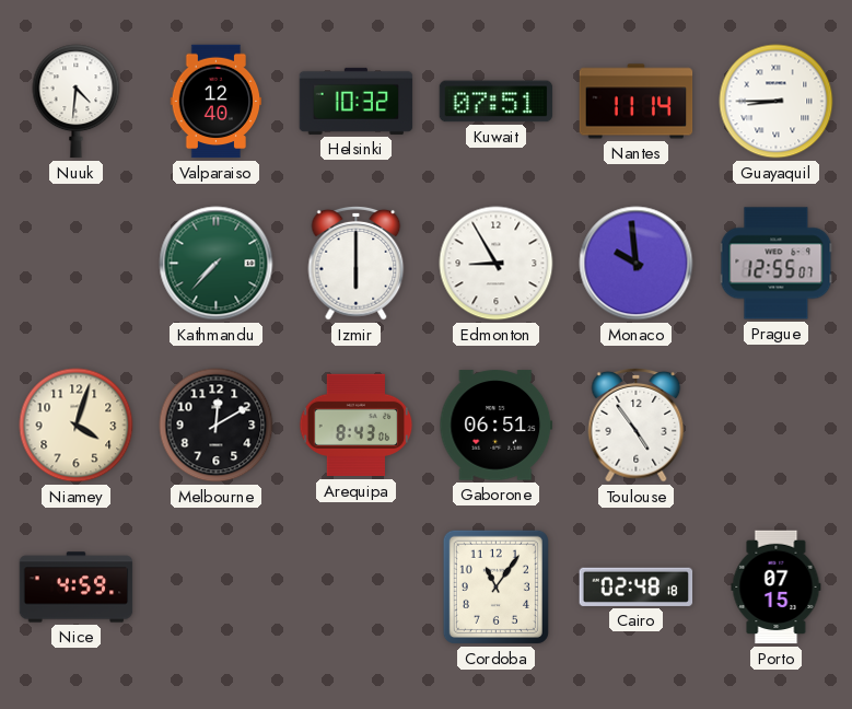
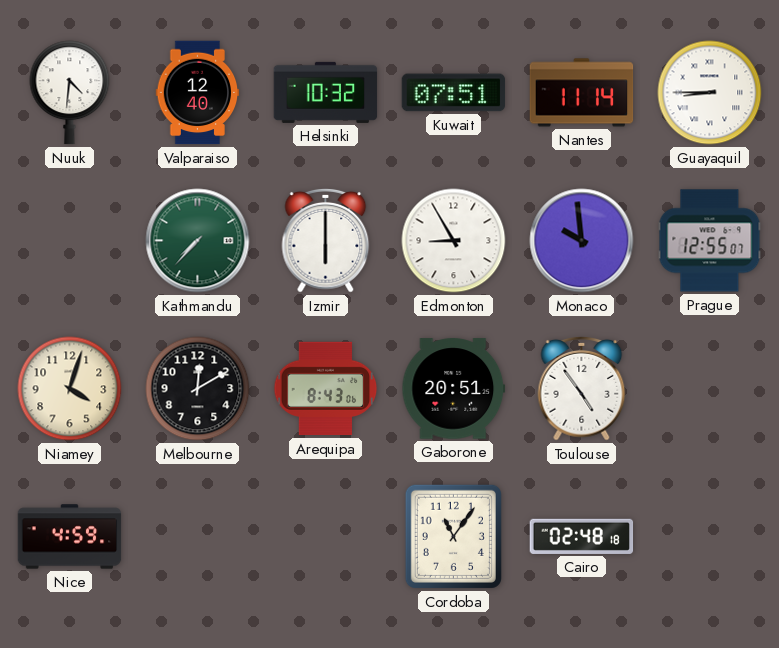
Gaborone: 06:51 -> 20:51
Porto: 07:15 -> none
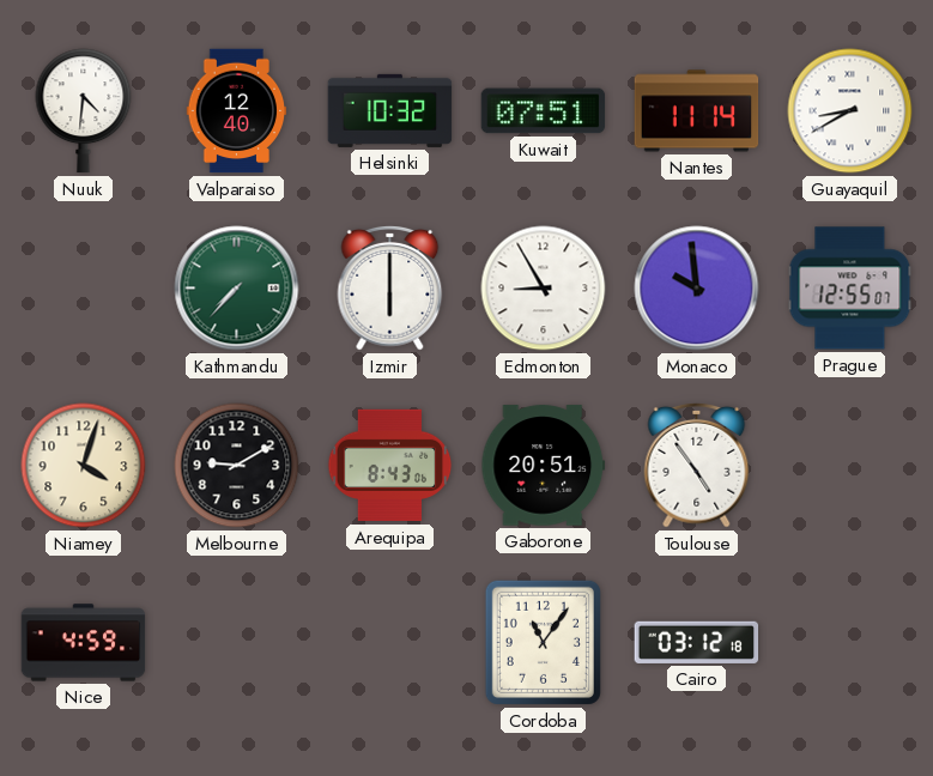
Guayaquil: 8:45 -> 8:40
Melbourne: 12:10 -> 9:10
Cairo: 02:48 -> 03:12
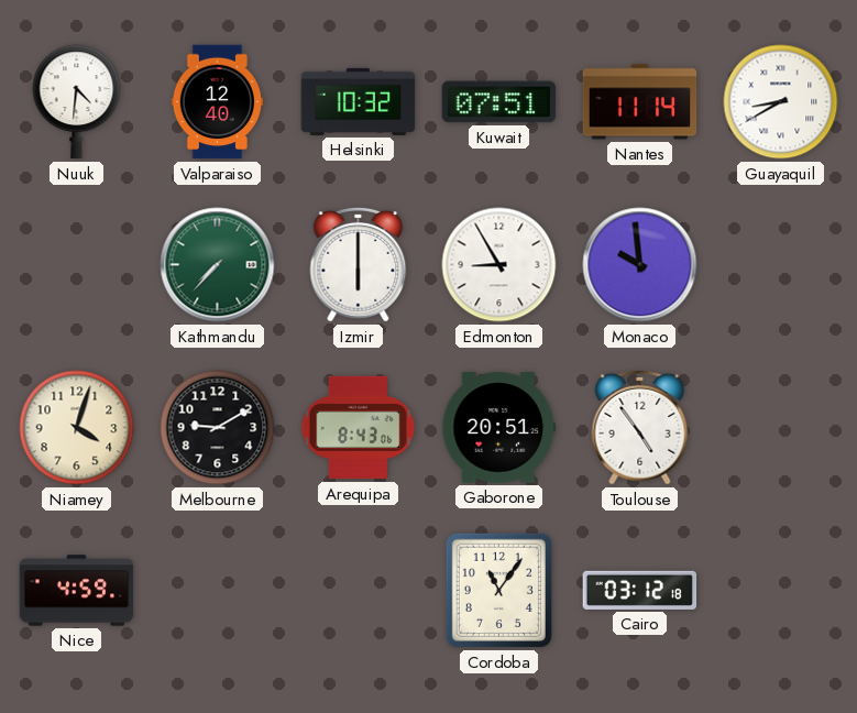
Prague: 12:55 -> none
